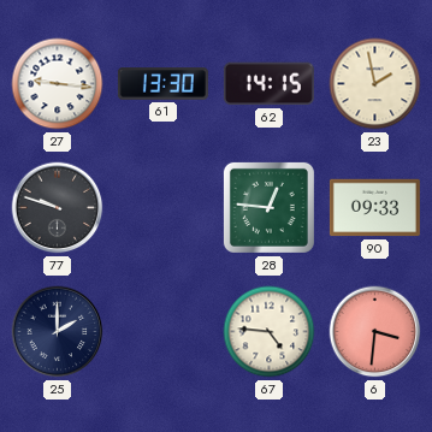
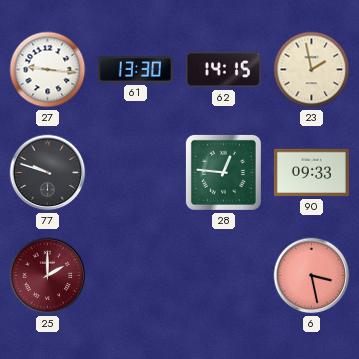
25 dial: navy -> burgundy
67: 4:46 -> none
6: 3:31 -> 3:28
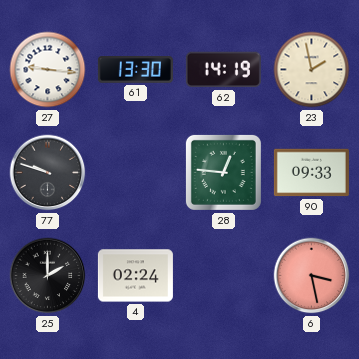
62: 14:15 -> 14:19
25 dial: burgundy -> black
4: none -> 02:24
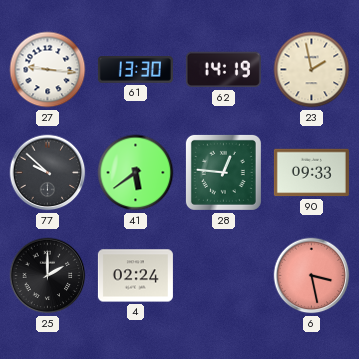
77: 9:48 -> 9:52
41: none -> 5:39
